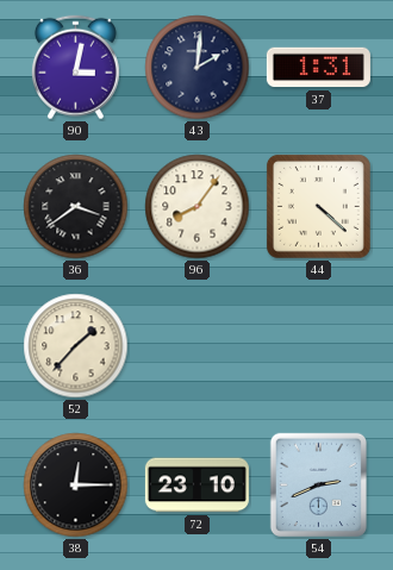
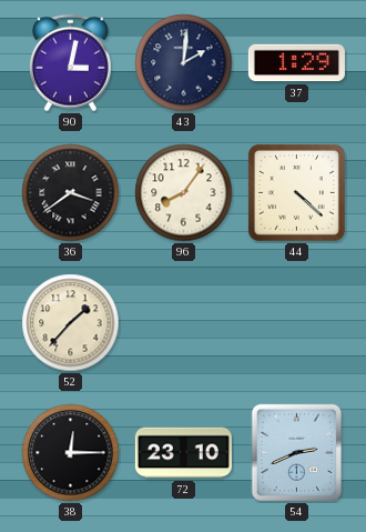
37: 1:31 -> 1:29
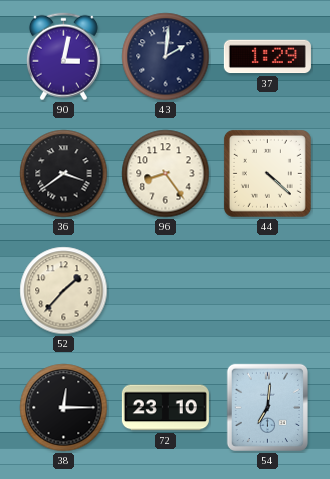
96: 8:06 -> 8:24
54: 2:41 -> 7:01
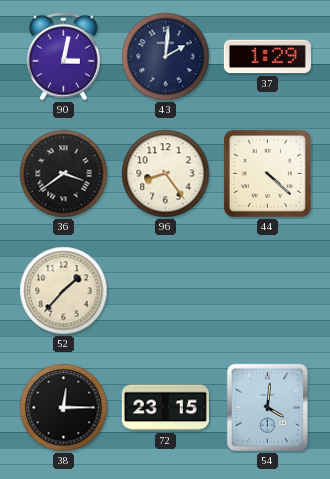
72: 23:10 -> 23:15
54: 7:01 -> 4:01
